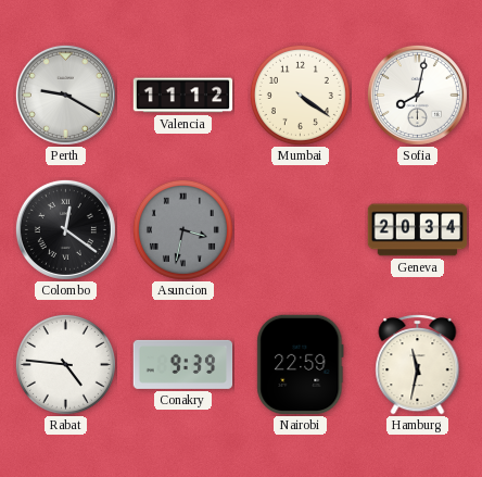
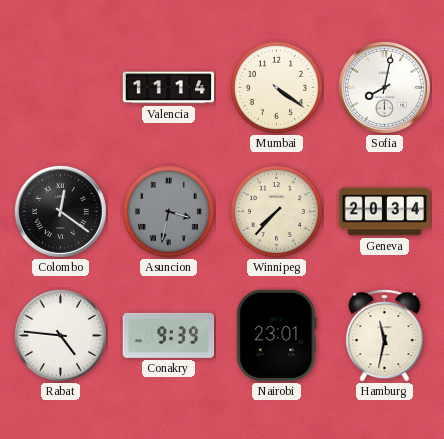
Perth: 9:20 -> none
Valencia: 11:12 -> 11:14
Winnipeg: none -> 7:37
Nairobi: 22:59 -> 23:01
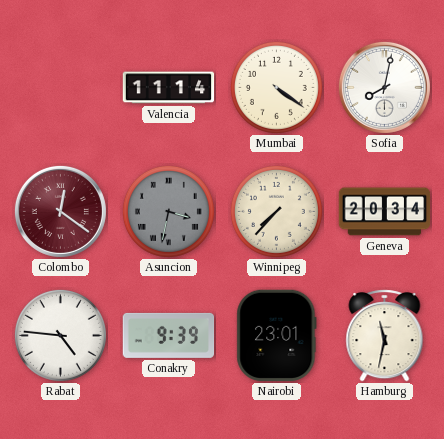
Colombo dial: black -> burgundy
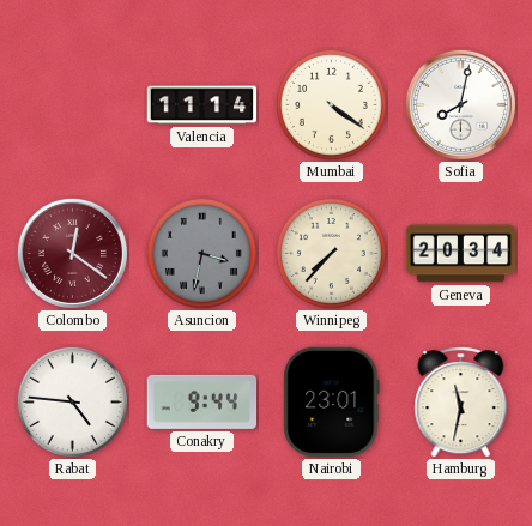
Conakry: 9:39 -> 9:44
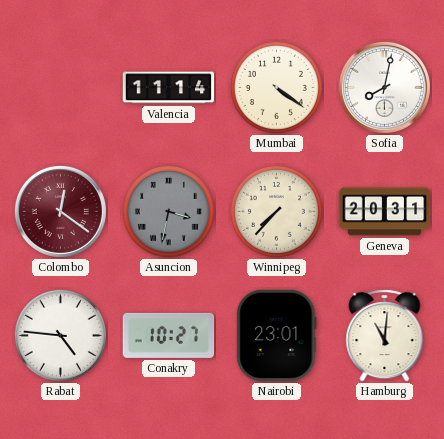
Geneva: 20:34 -> 20:31
Conakry: 9:44 -> 10:27
Hamburg: 11:32 -> 11:01
